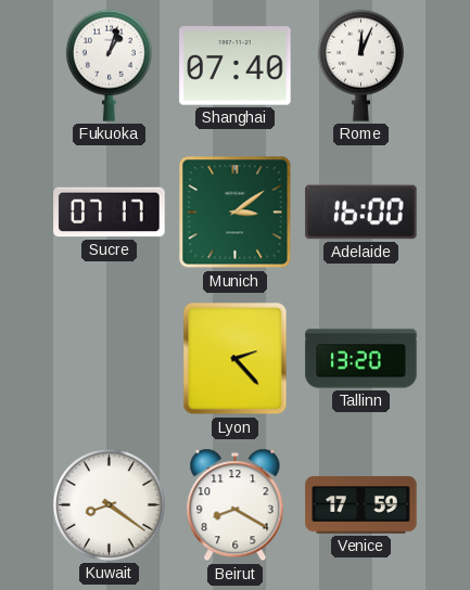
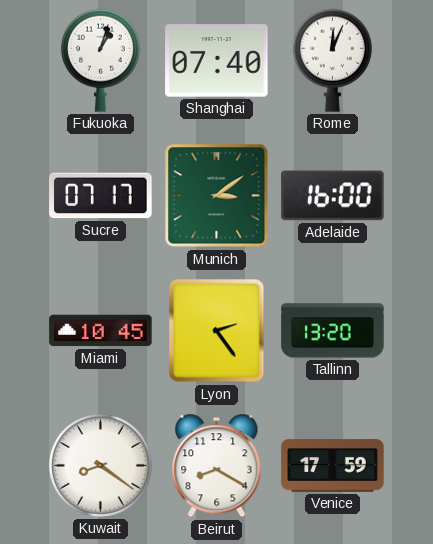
Miami: none -> 10:45
Lyon: 2:23 -> 2:24
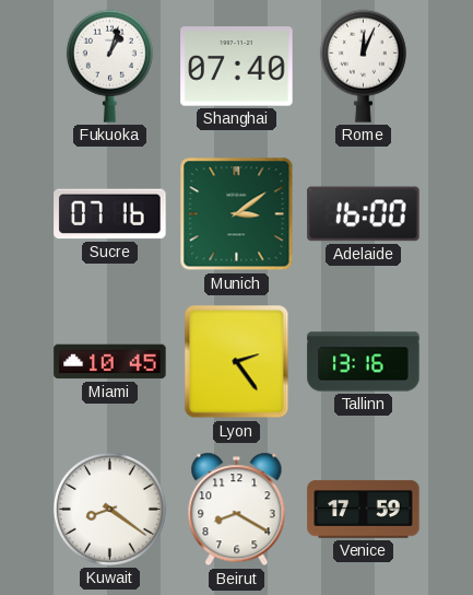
Sucre: 07:17 -> 07:16
Tallinn: 13:20 -> 13:16
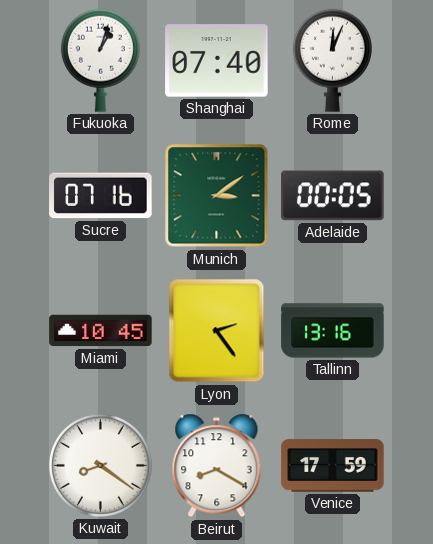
Adelaide: 16:00 -> 00:05
